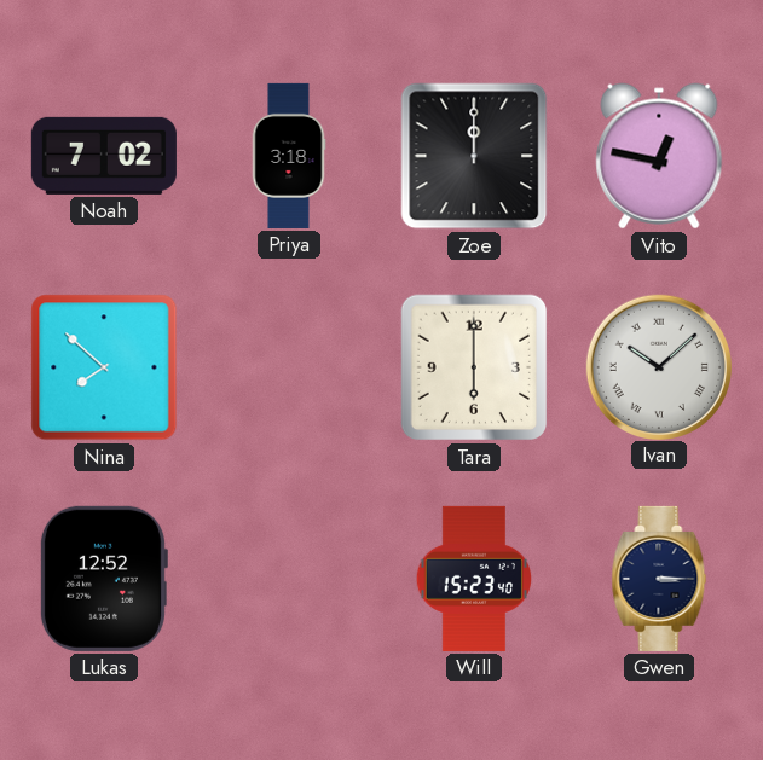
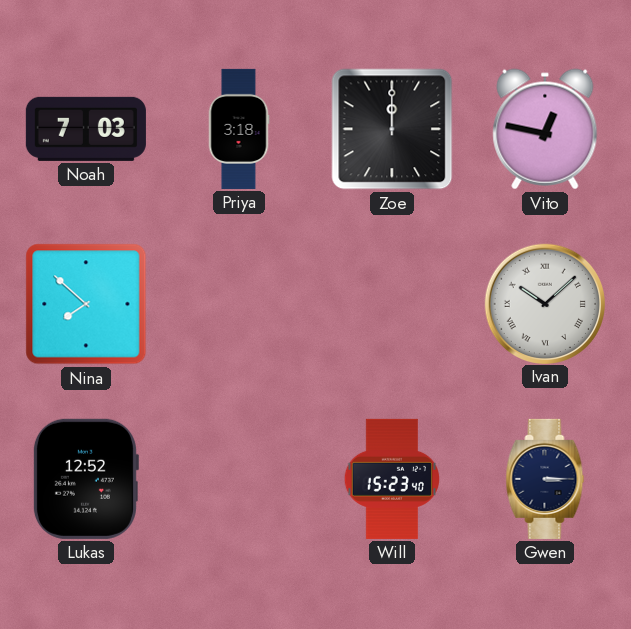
Noah: 7:02 -> 7:03
Tara: 6:00 -> none
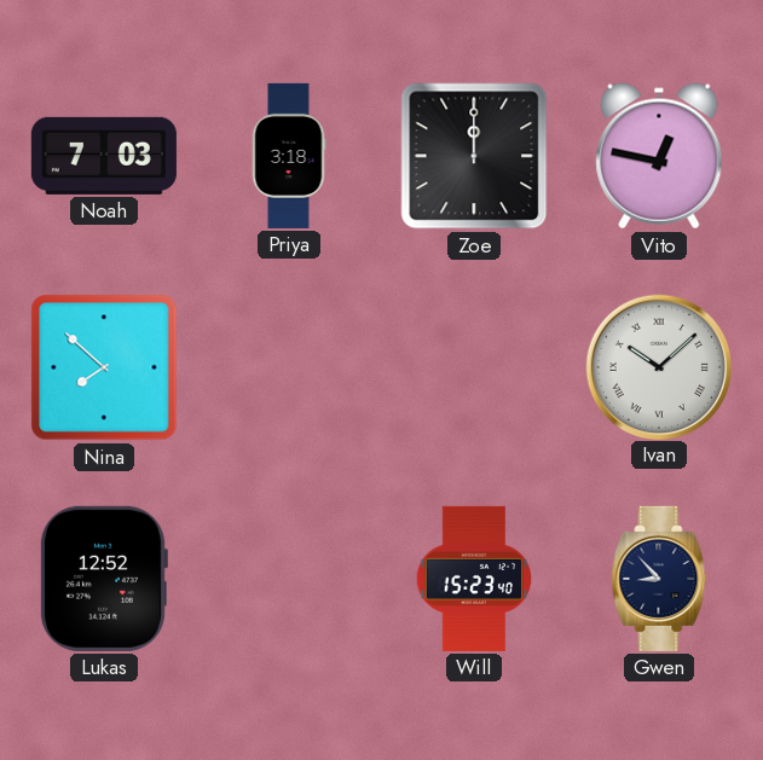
Gwen: 3:15 -> 8:53
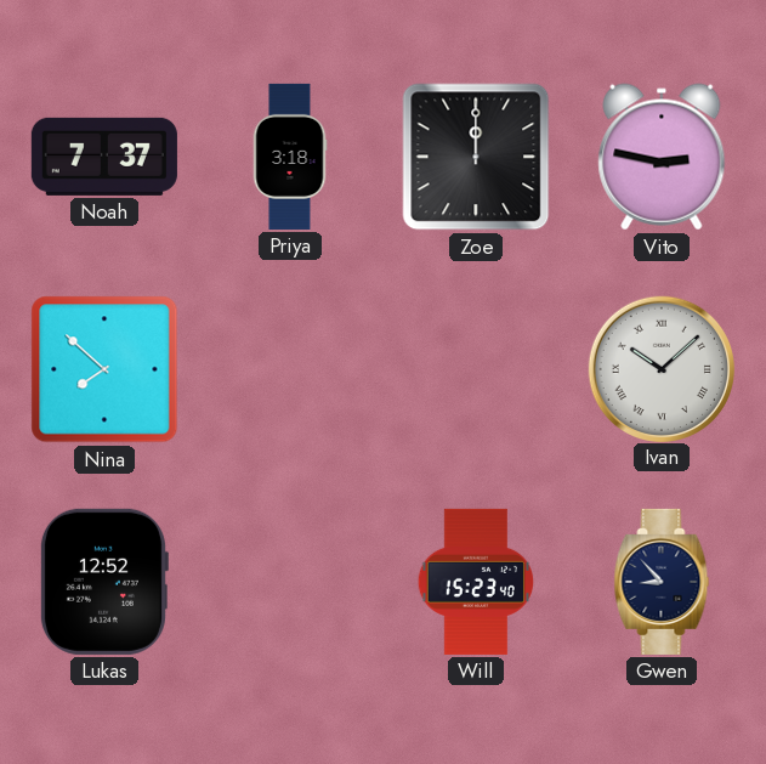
Noah: 7:03 -> 7:37
Vito: 12:47 -> 2:47
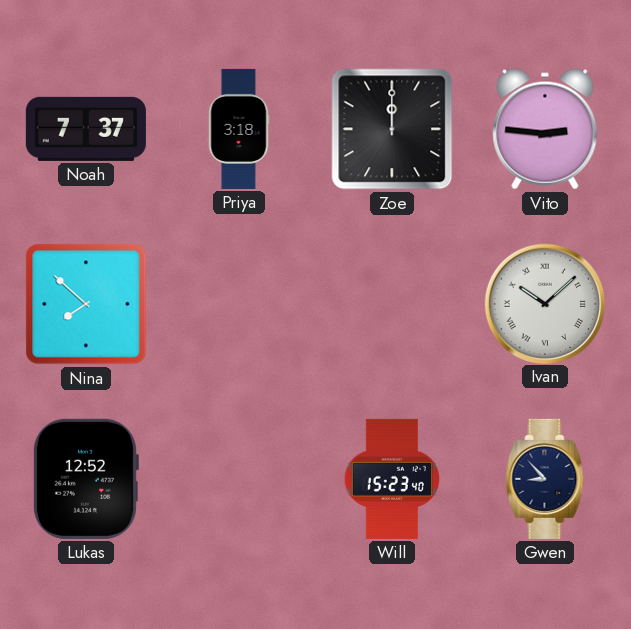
Vito: 2:47 -> 2:46
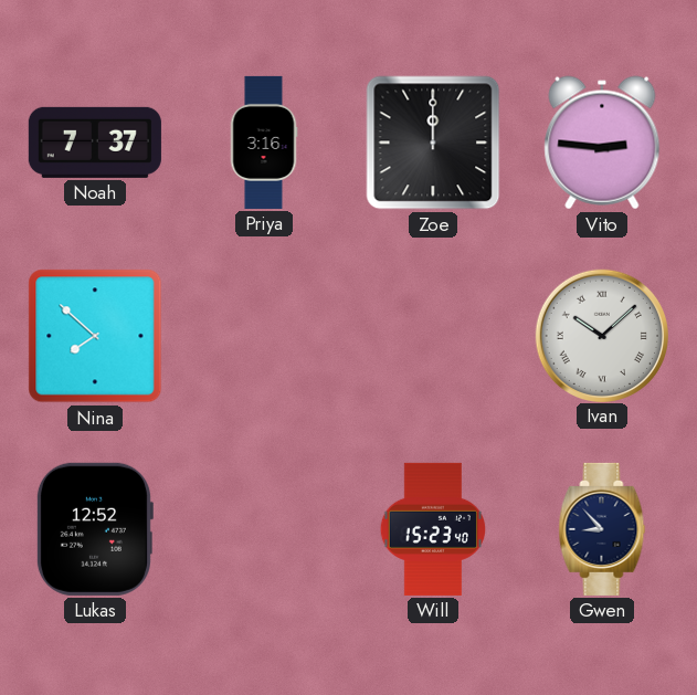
Priya: 3:18 -> 3:16
